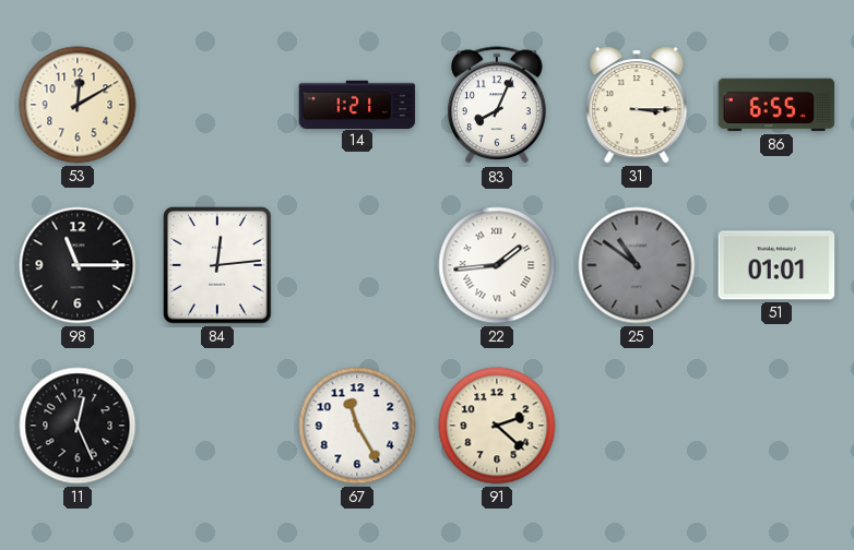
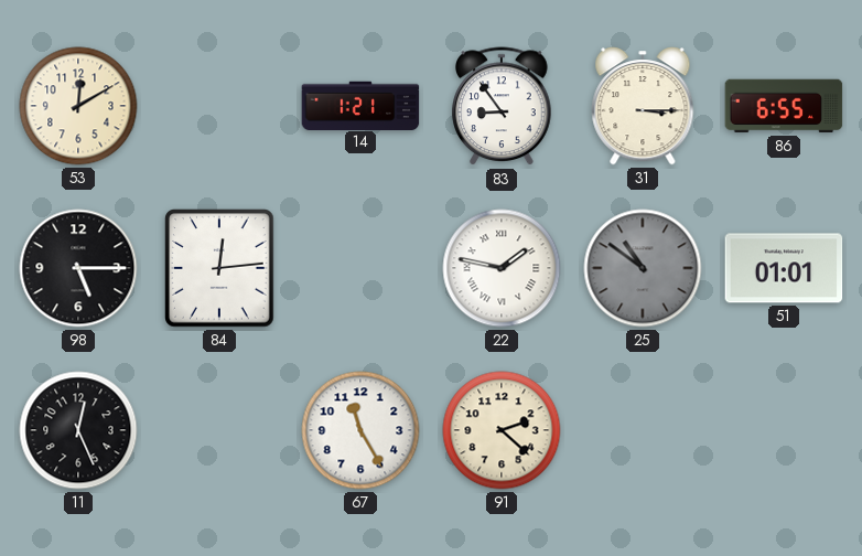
83: 8:04 -> 8:54
98: 11:15 -> 5:15
22: 1:44 -> 1:47
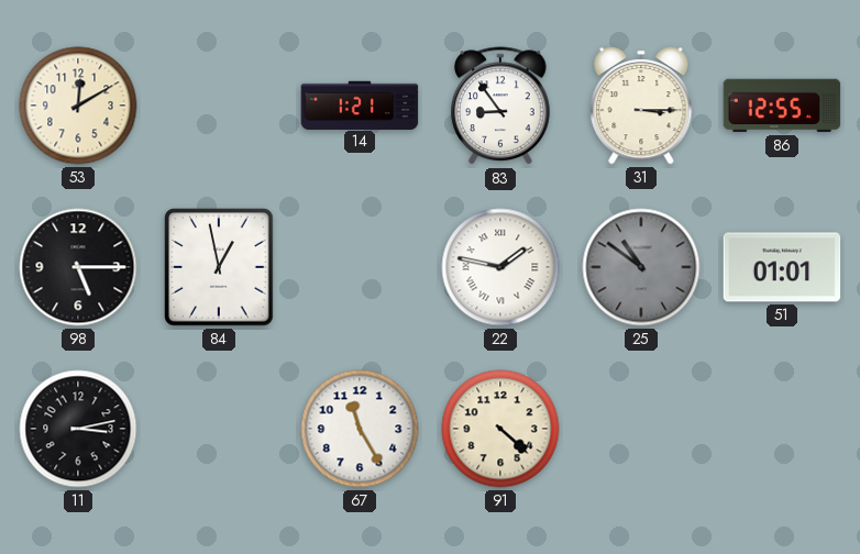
86: 6:55 -> 12:55
84: 12:14 -> 12:58
11: 12:26 -> 3:13
91: 2:22 -> 4:22
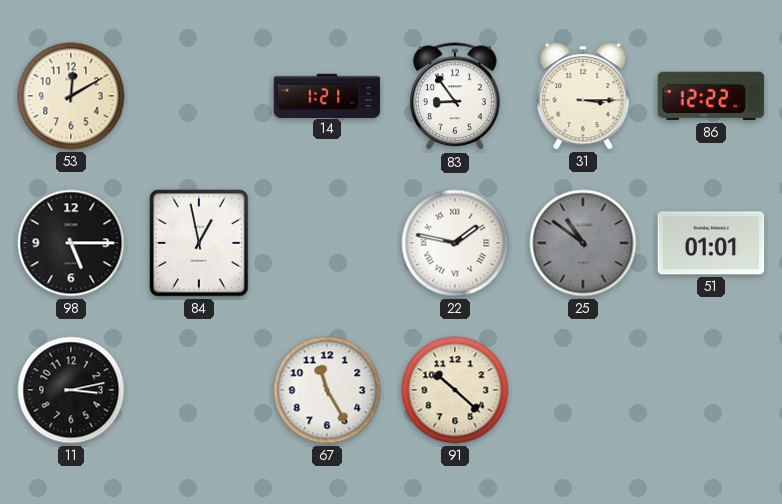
86: 12:55 -> 12:22
91: 4:22 -> 10:22
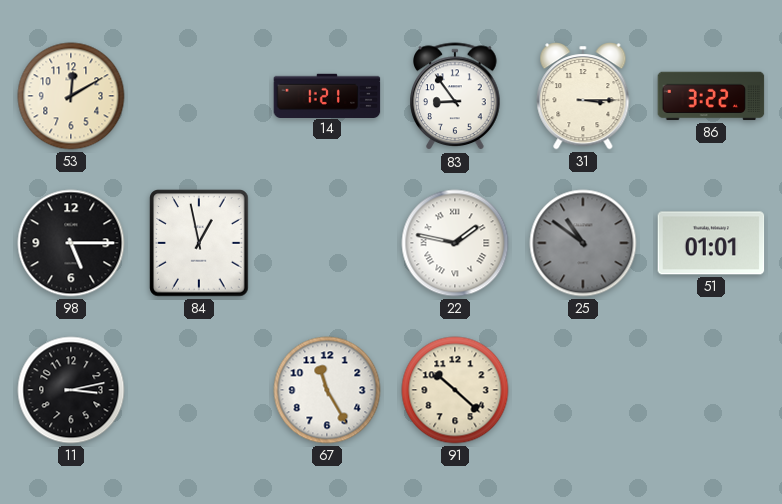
86: 12:22 -> 3:22
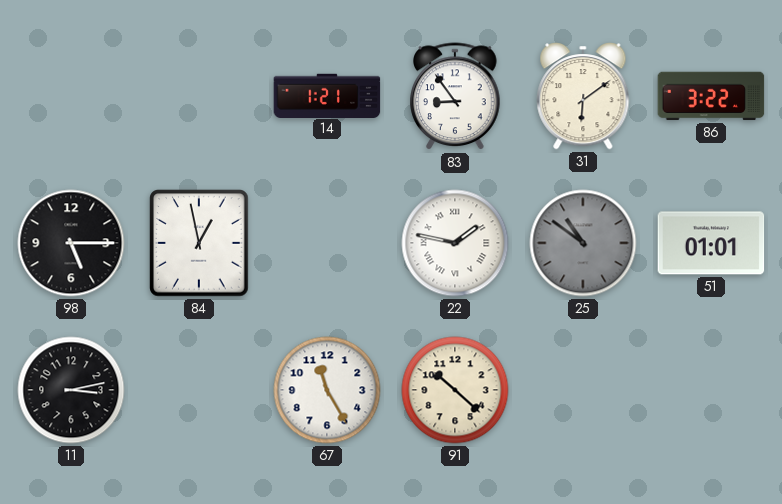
53: 12:10 -> none
31: 3:15 -> 6:09
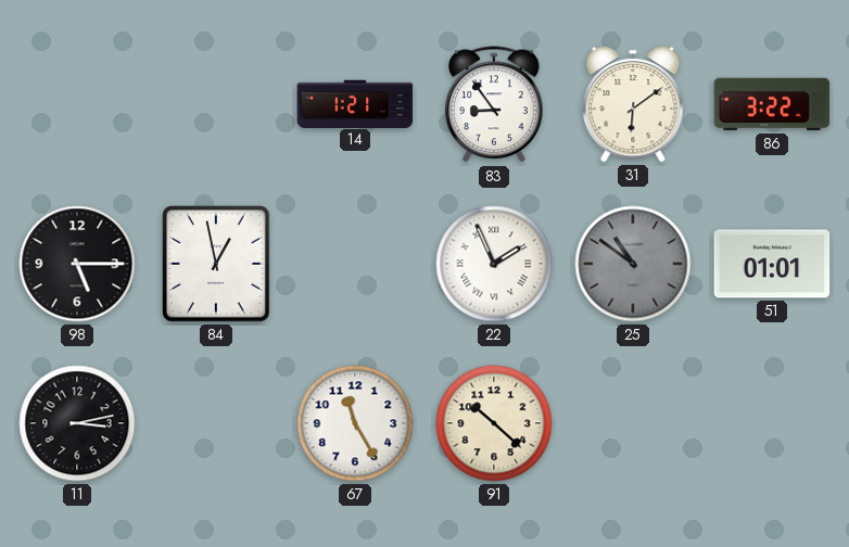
22: 1:47 -> 1:56
